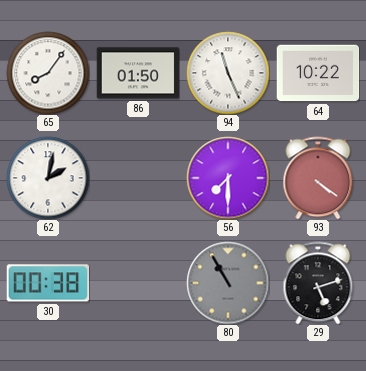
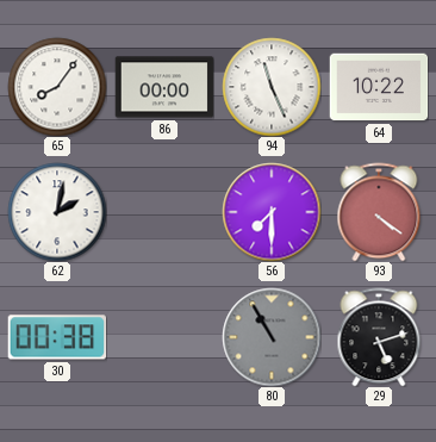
86: 01:50 -> 00:00
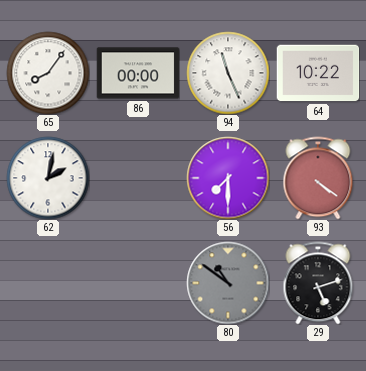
30: 00:38 -> none
80: 10:55 -> 10:51
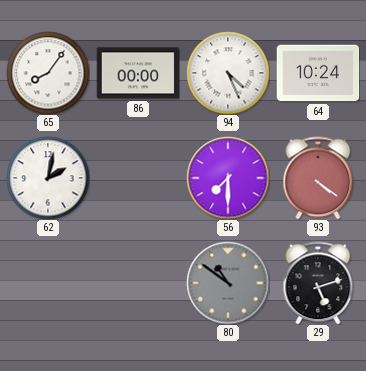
94: 11:26 -> 4:26
64: 10:22 -> 10:24
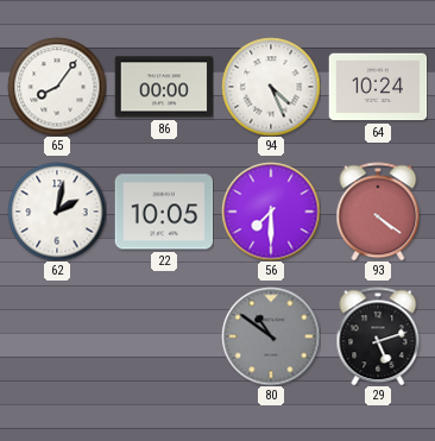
22: none -> 10:05
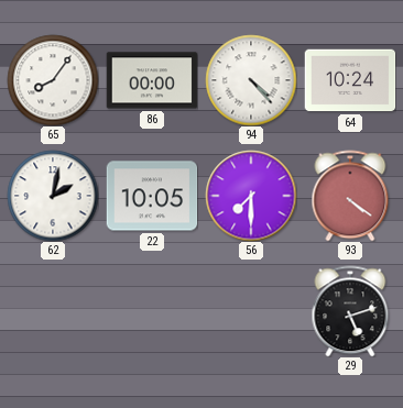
94: 4:26 -> 4:23
80: 10:51 -> none
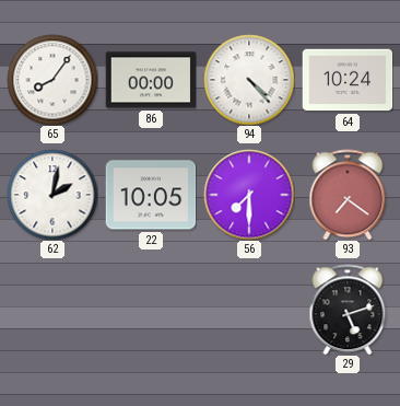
93: 4:21 -> 7:21
